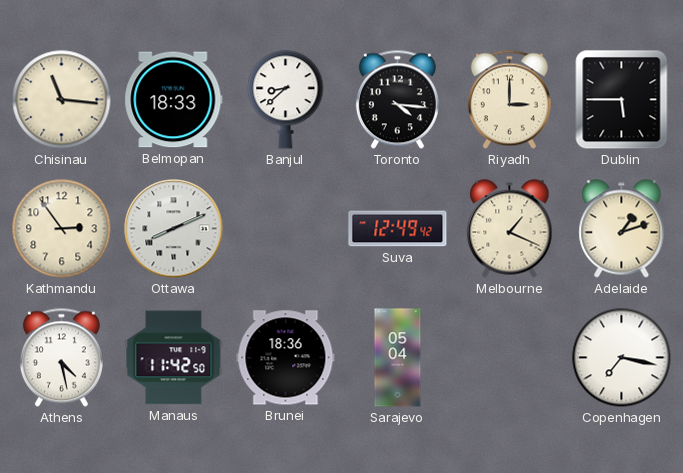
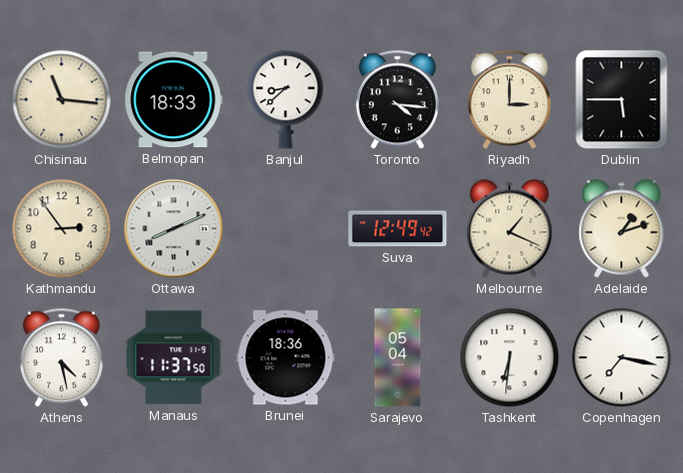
Manaus: 11:42 -> 11:37
Tashkent: none -> 6:31
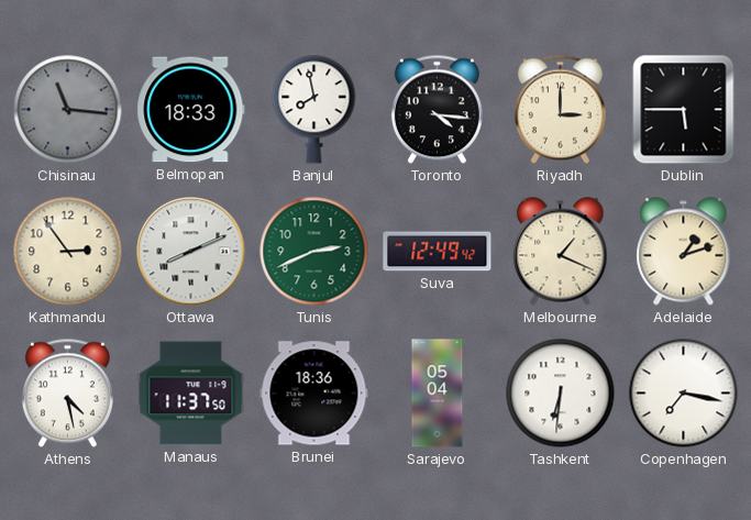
Chisinau dial: cream -> grey
Banjul: 8:38 -> 7:58
Tunis: none -> 2:41
